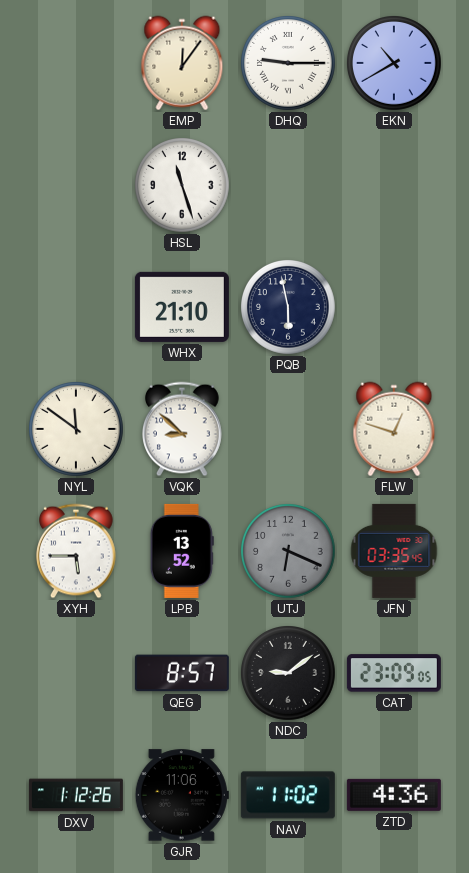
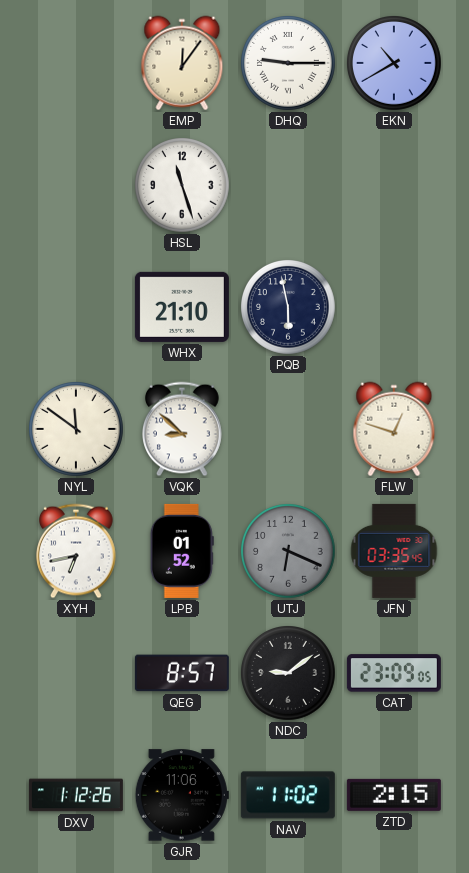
XYH: 5:45 -> 6:43
LPB: 13:52 -> 01:52
ZTD: 4:36 -> 2:15
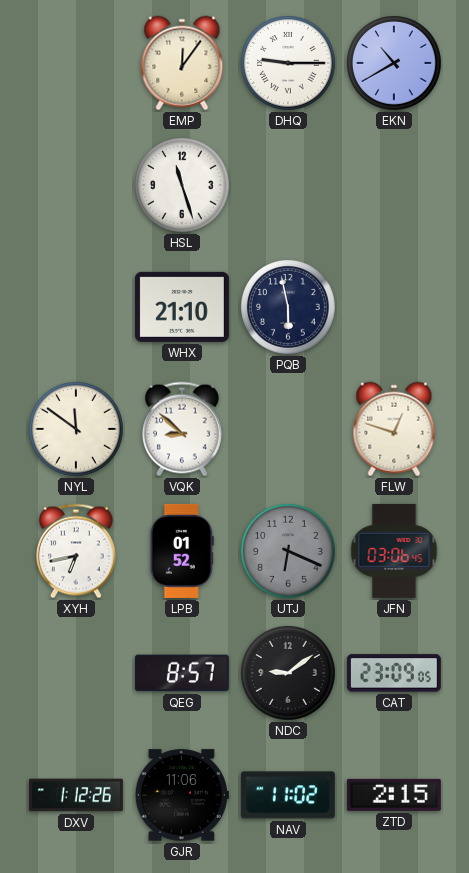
JFN: 03:35 -> 03:06
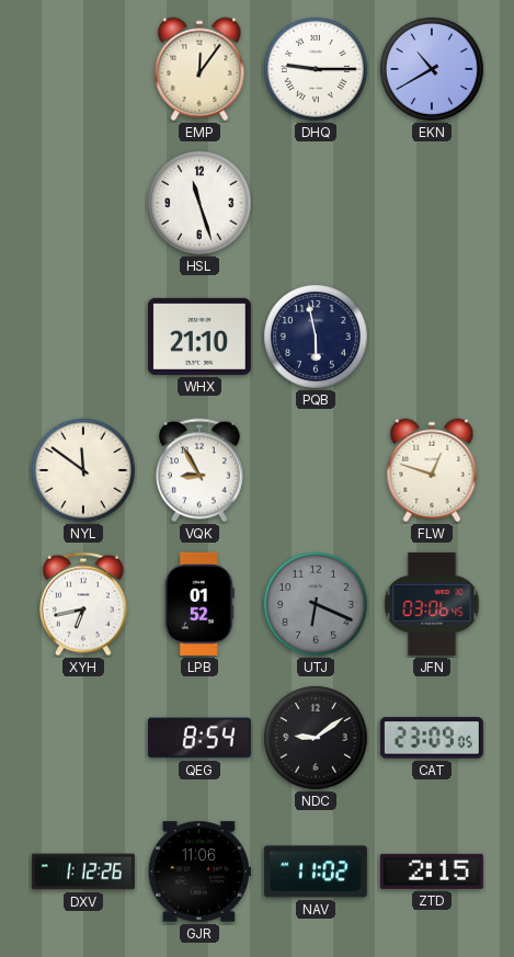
VQK: 8:52 -> 8:55
QEG: 8:57 -> 8:54
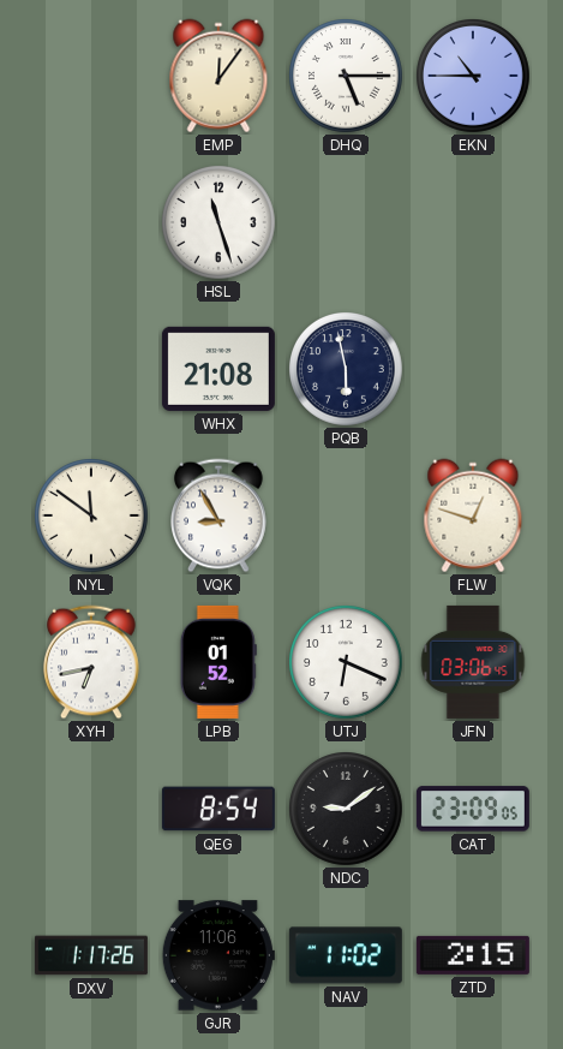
DHQ: 9:15 -> 5:15
EKN: 10:40 -> 10:45
WHX: 21:10 -> 21:08
UTJ dial: grey -> white
DXV: 1:12 -> 1:17
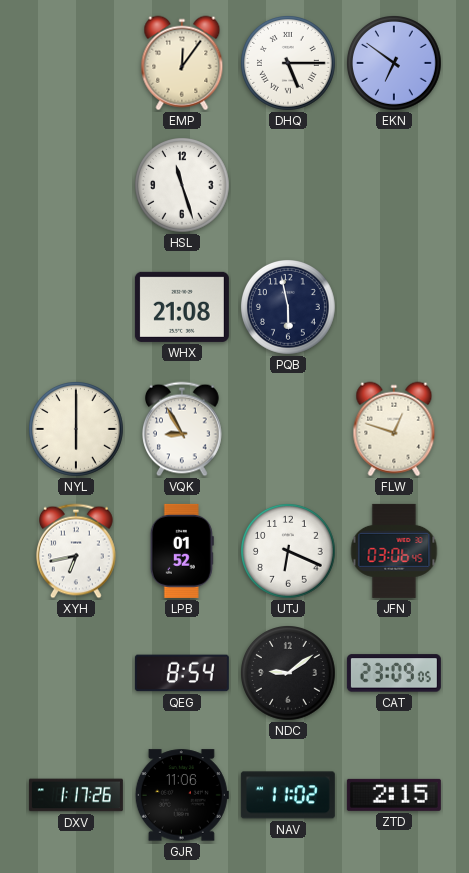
EKN: 10:45 -> 6:51
NYL: 11:51 -> 6:00
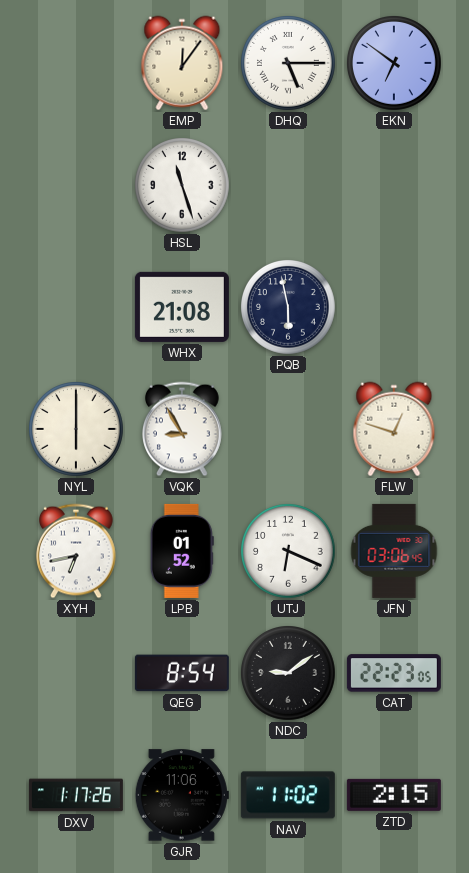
CAT: 23:09 -> 22:23
